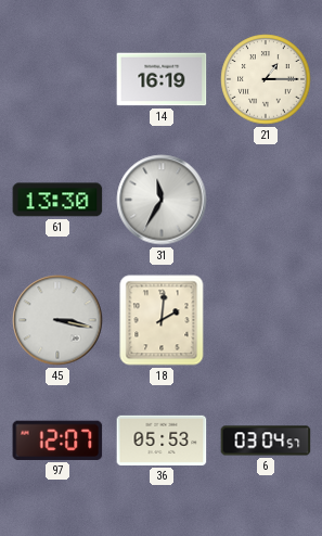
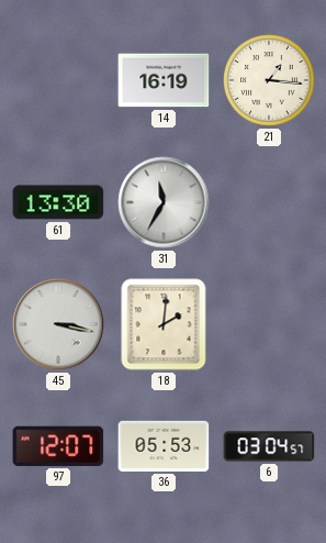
21: 1:15 -> 1:16
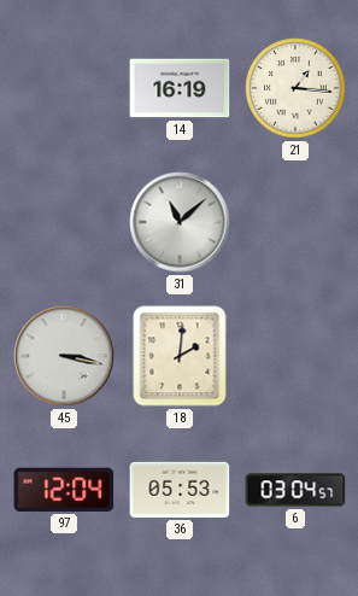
61: 13:30 -> none
31: 11:35 -> 11:08
97: 12:07 -> 12:04
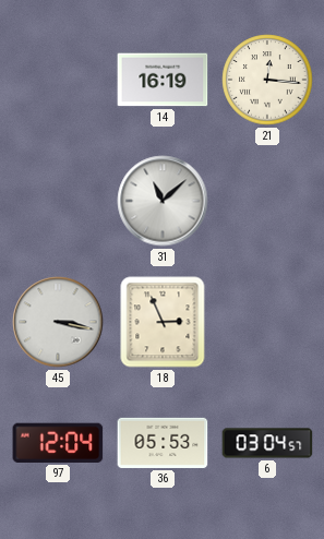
21: 1:16 -> 12:16
18: 2:01 -> 2:56
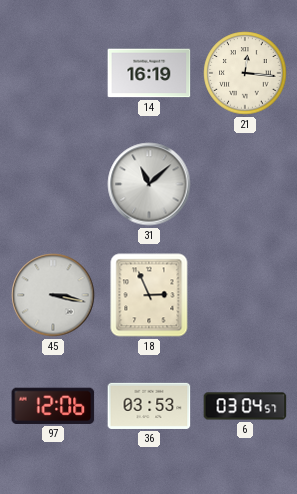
97: 12:04 -> 12:06
36: 05:53 -> 03:53
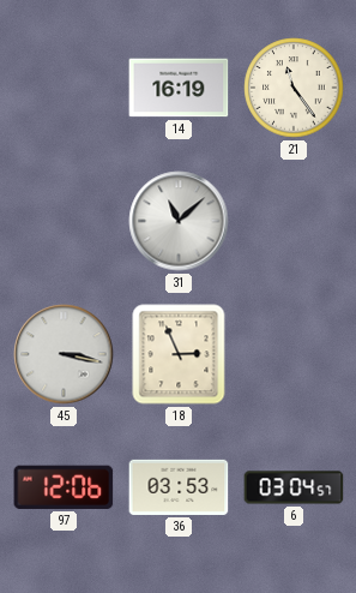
21: 12:16 -> 11:24
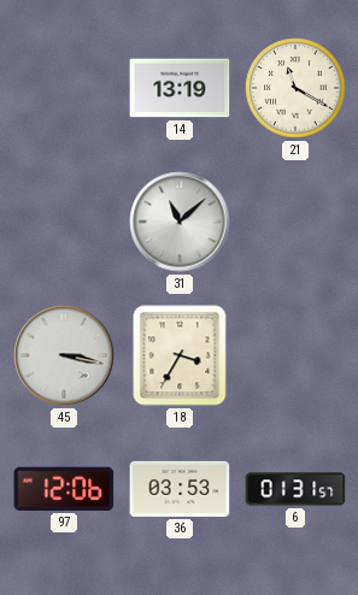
14: 16:19 -> 13:19
21: 11:24 -> 11:20
18: 2:56 -> 3:35
6: 03:04 -> 01:31
